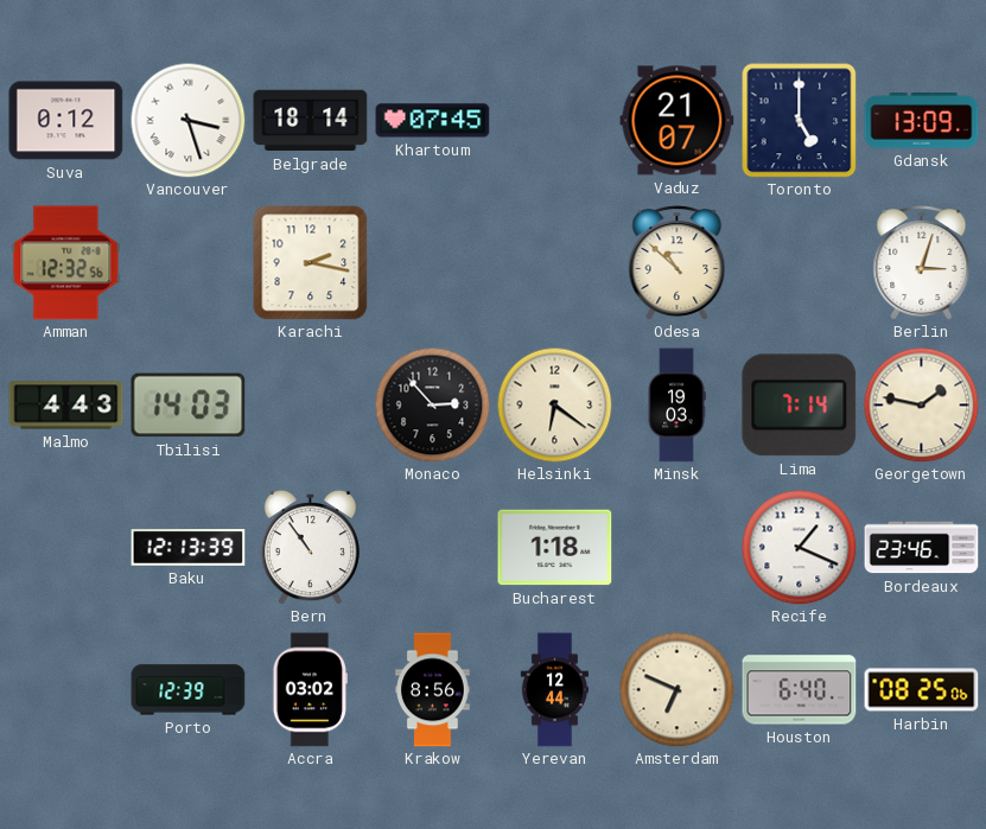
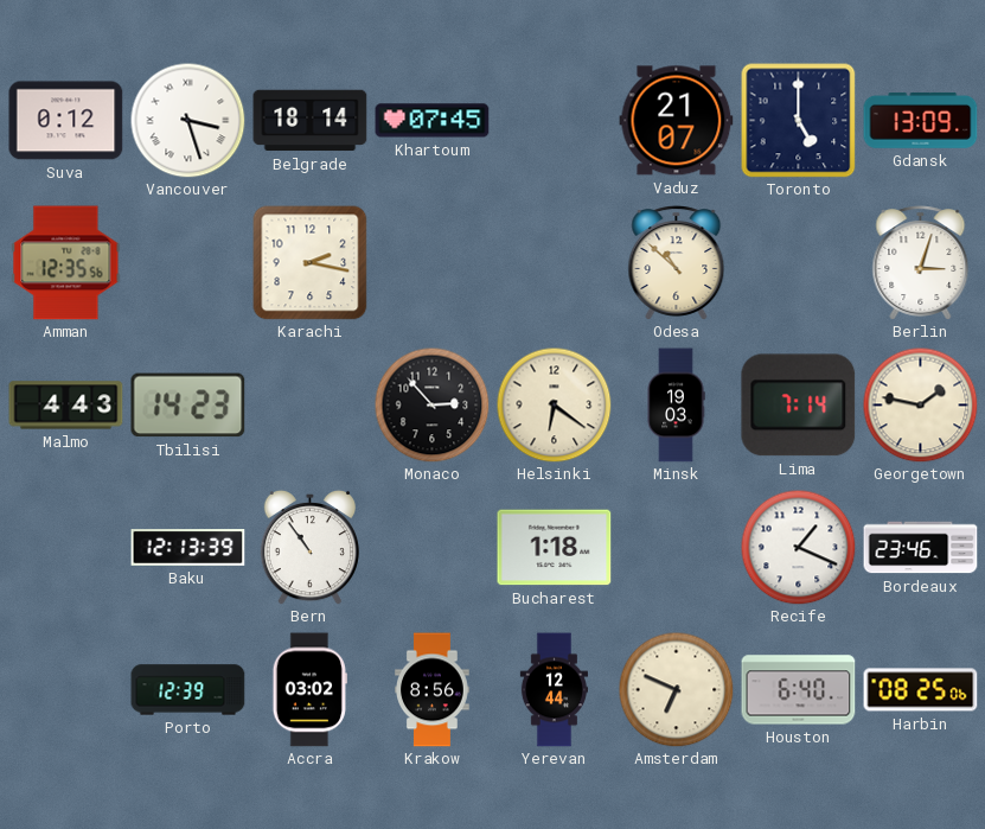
Amman: 12:32 -> 12:35
Tbilisi: 14:03 -> 14:23
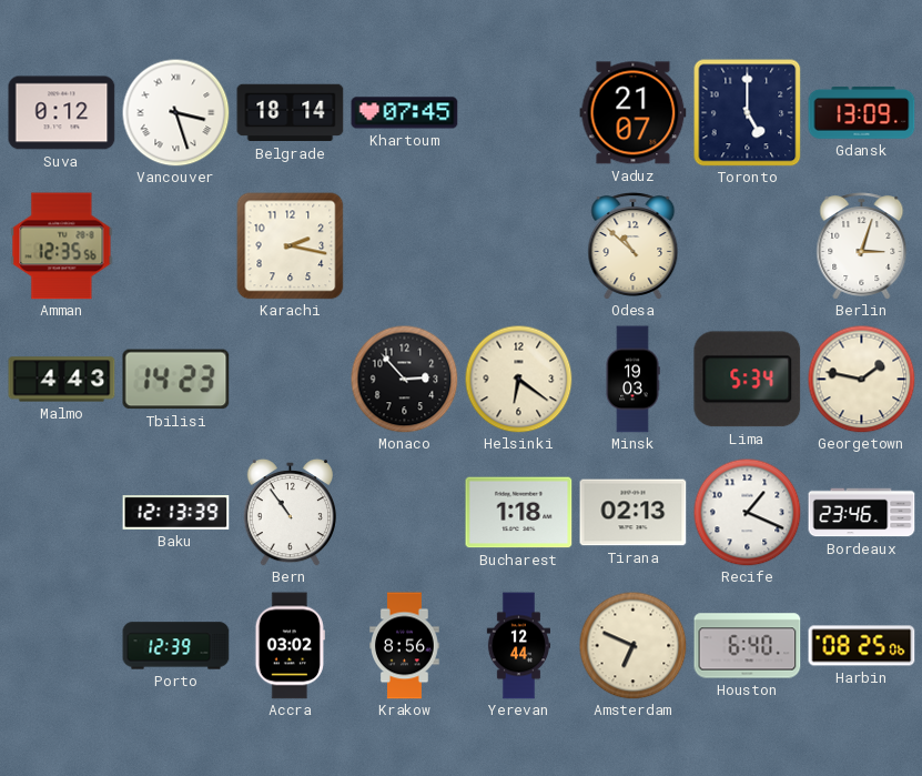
Lima: 7:14 -> 5:34
Tirana: none -> 02:13
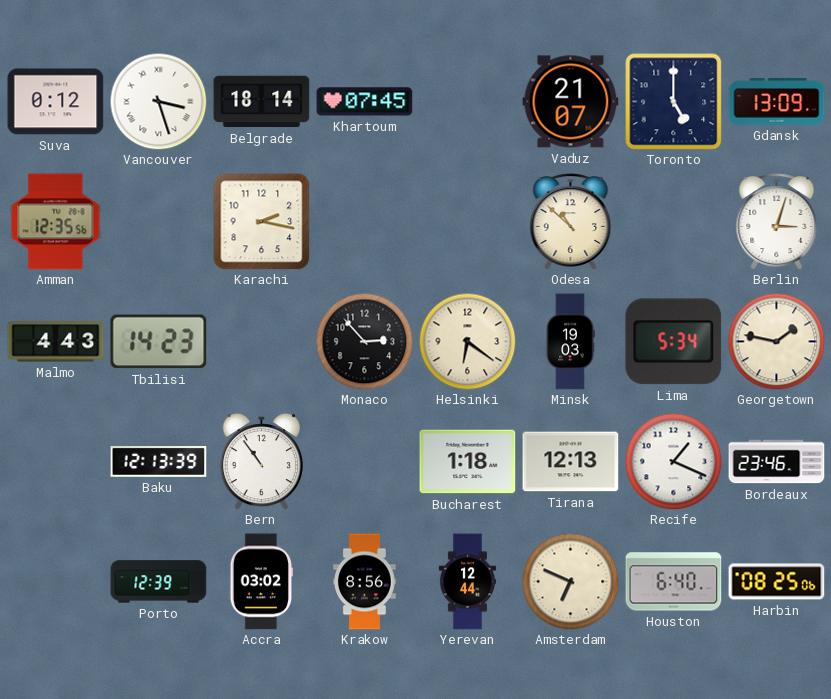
Tirana: 02:13 -> 12:13
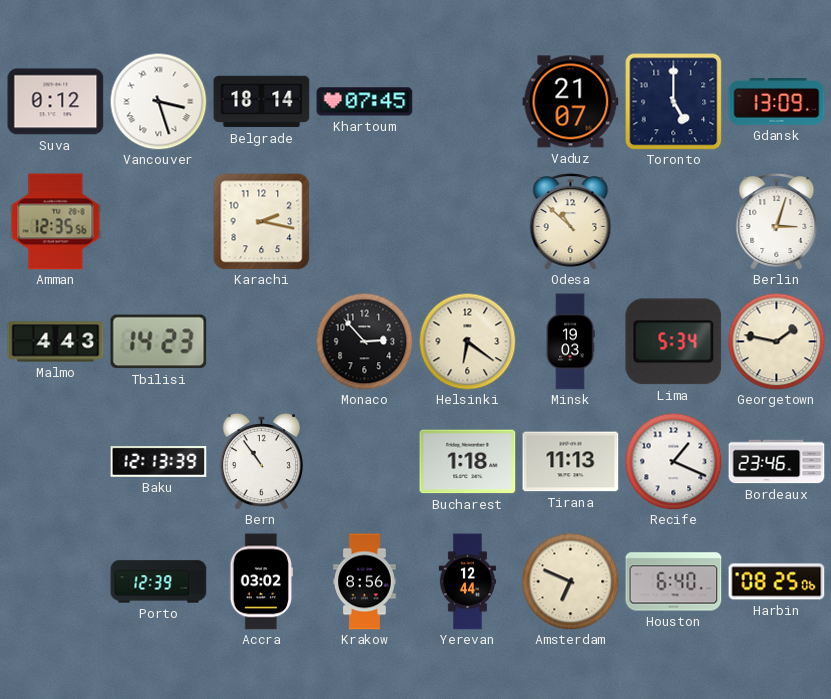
Tirana: 12:13 -> 11:13
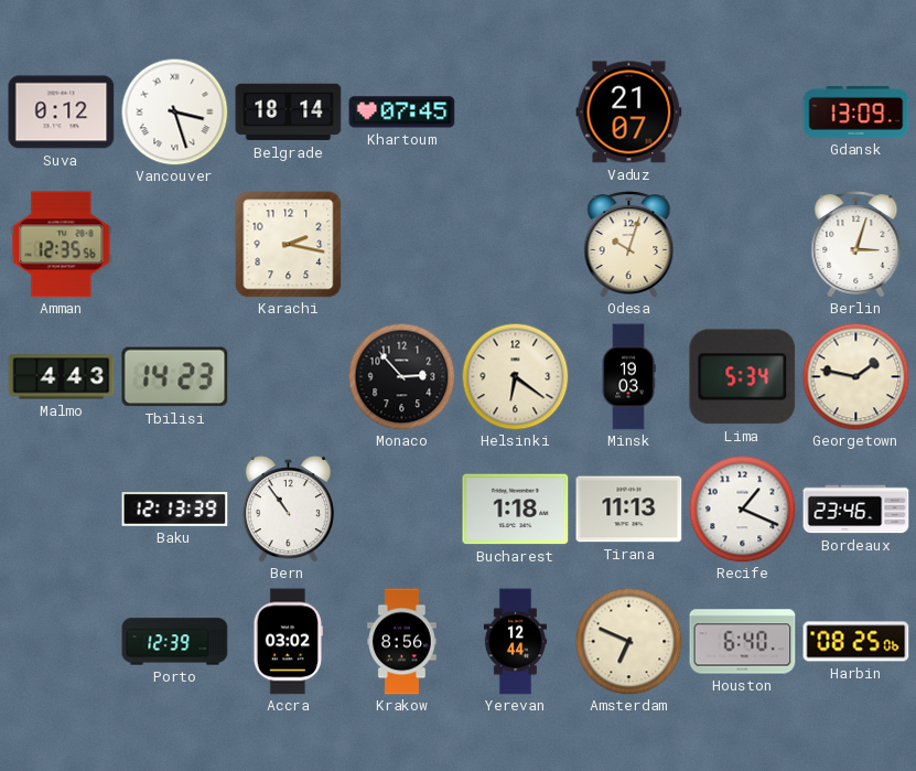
Toronto: 5:00 -> none
Odesa: 10:52 -> 10:03
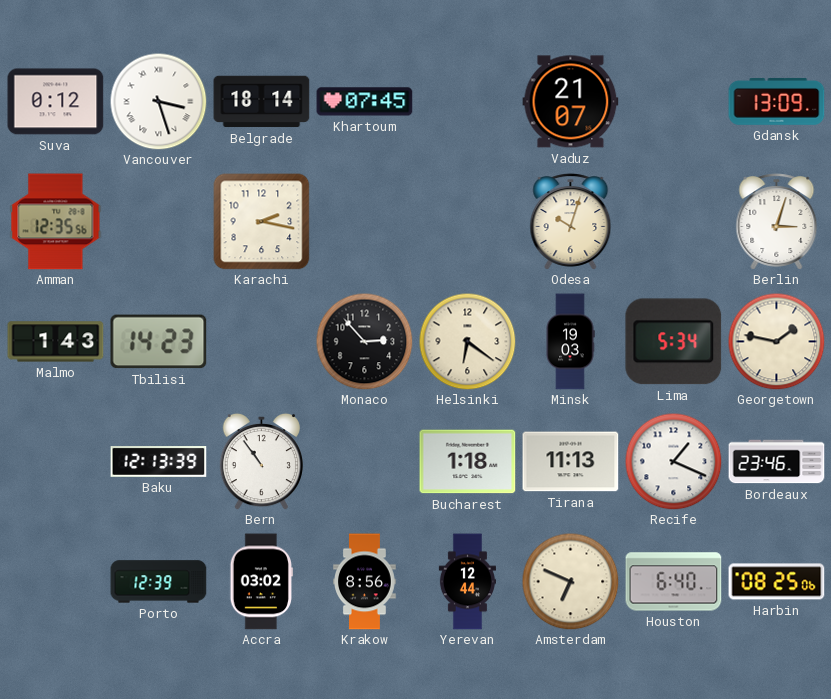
Malmo: 4:43 -> 1:43
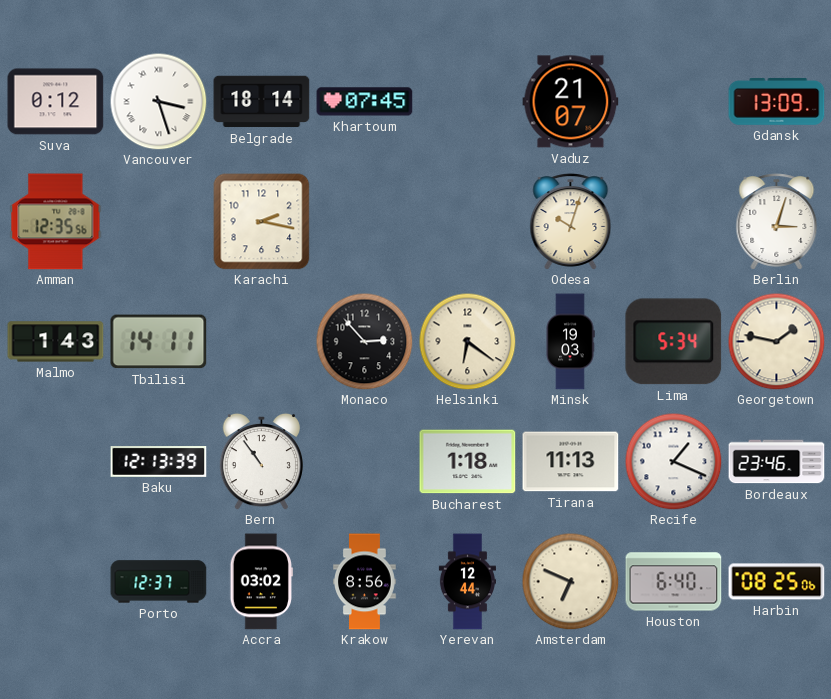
Tbilisi: 14:23 -> 14:11
Porto: 12:39 -> 12:37
